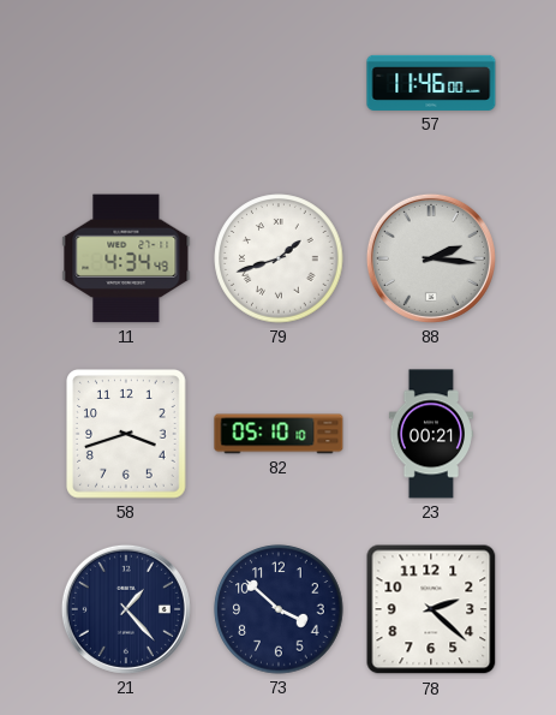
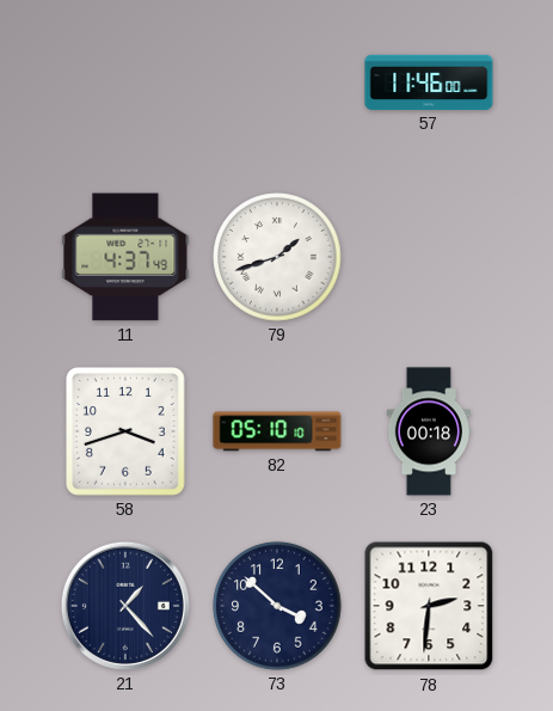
11: 4:34 -> 4:37
88: 2:16 -> none
23: 00:21 -> 00:18
78: 2:22 -> 2:31
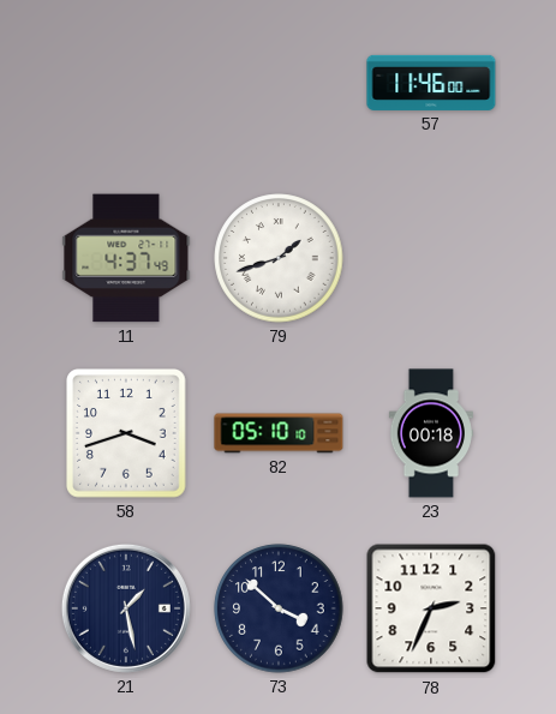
21: 1:23 -> 1:28
78: 2:31 -> 2:34
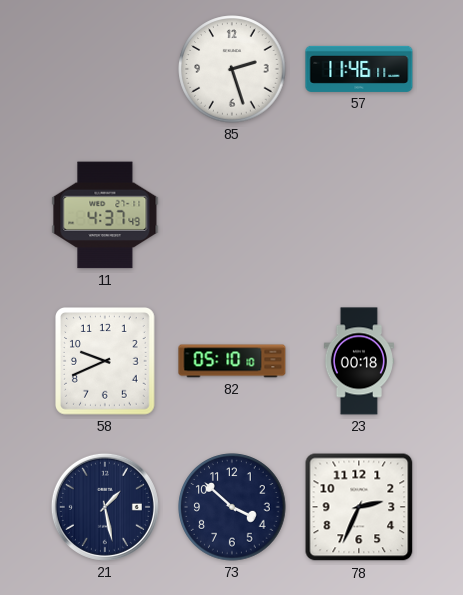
85: none -> 2:27
57: 11:46:00 -> 11:46:11
79: 1:42 -> none
58: 3:42 -> 9:41
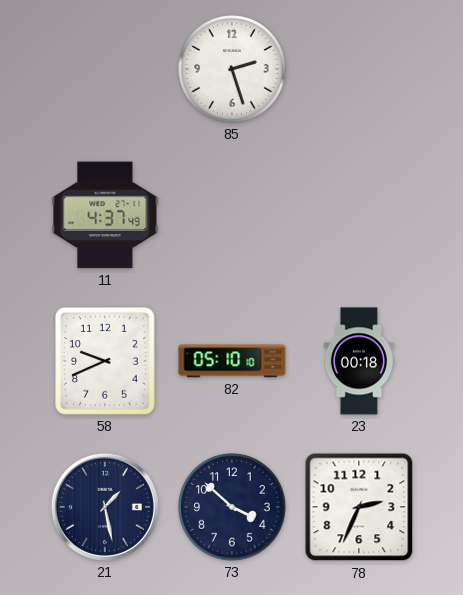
57: 11:46 -> none
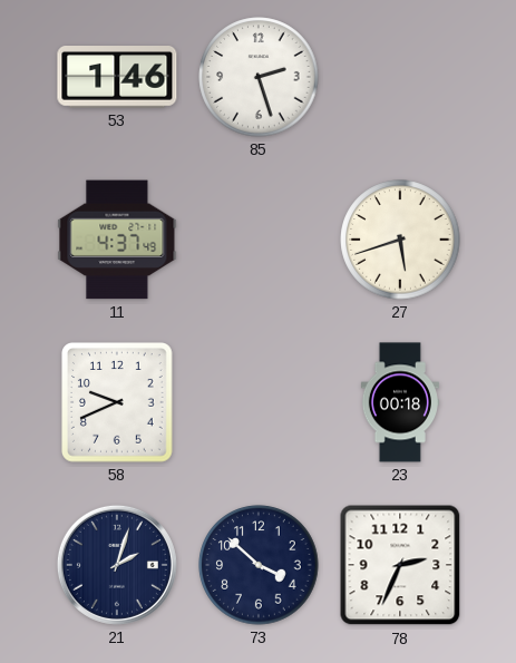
53: none -> 1:46
27: none -> 5:42
82: 05:10 -> none
21: 1:28 -> 2:03
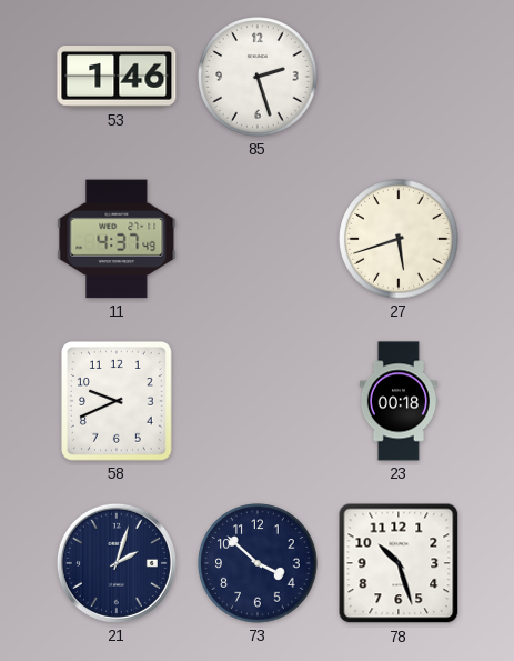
78: 2:34 -> 10:27
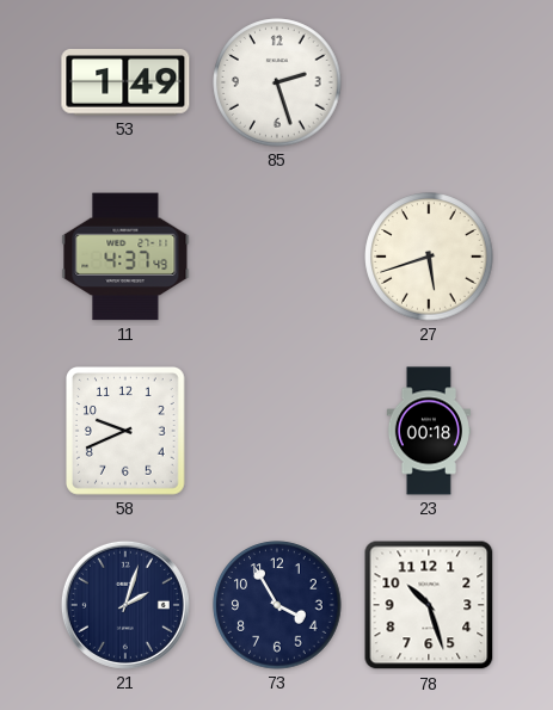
53: 1:46 -> 1:49
73: 3:52 -> 3:55
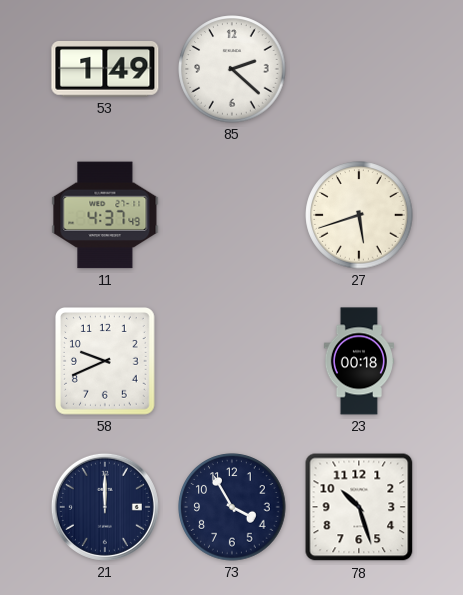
85: 2:27 -> 2:22
21: 2:03 -> 12:00
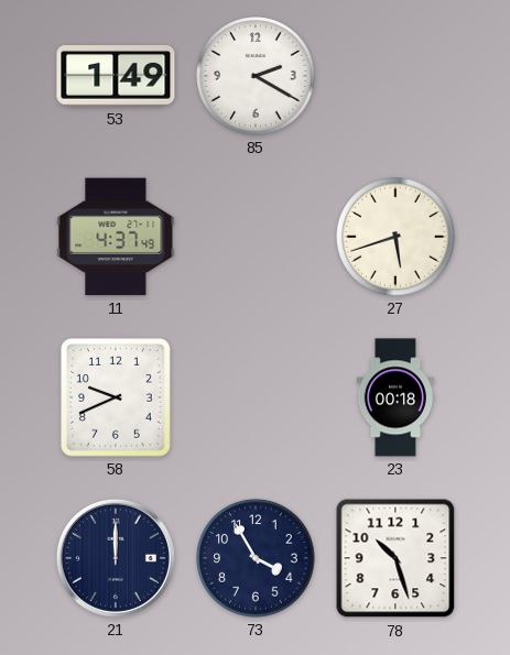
85: 2:22 -> 2:20
